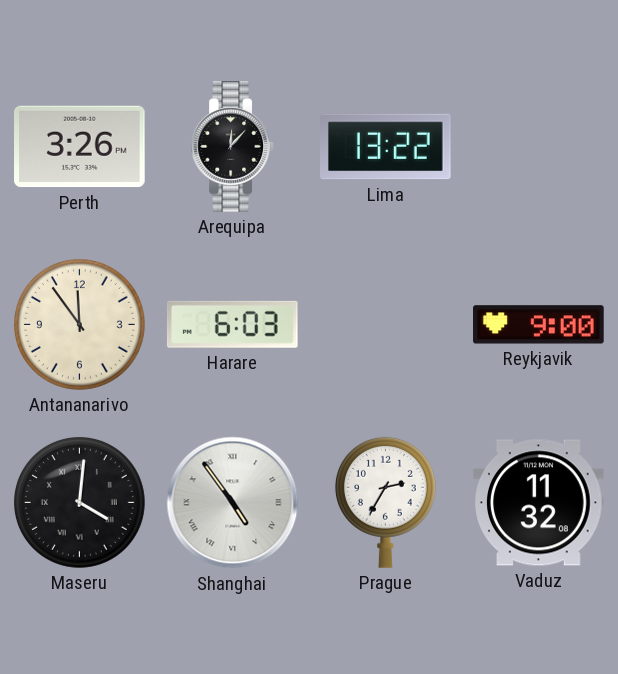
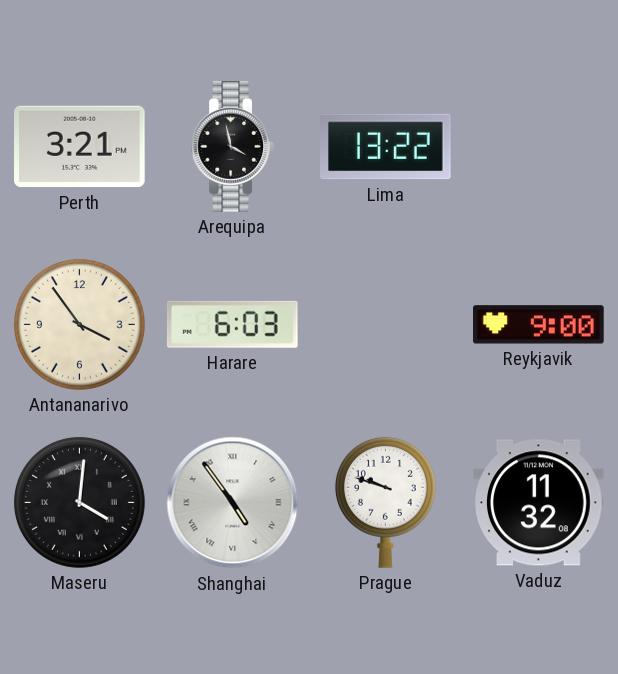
Perth: 3:26 -> 3:21
Arequipa: 12:07 -> 3:58
Antananarivo: 11:54 -> 3:54
Prague: 2:35 -> 9:48
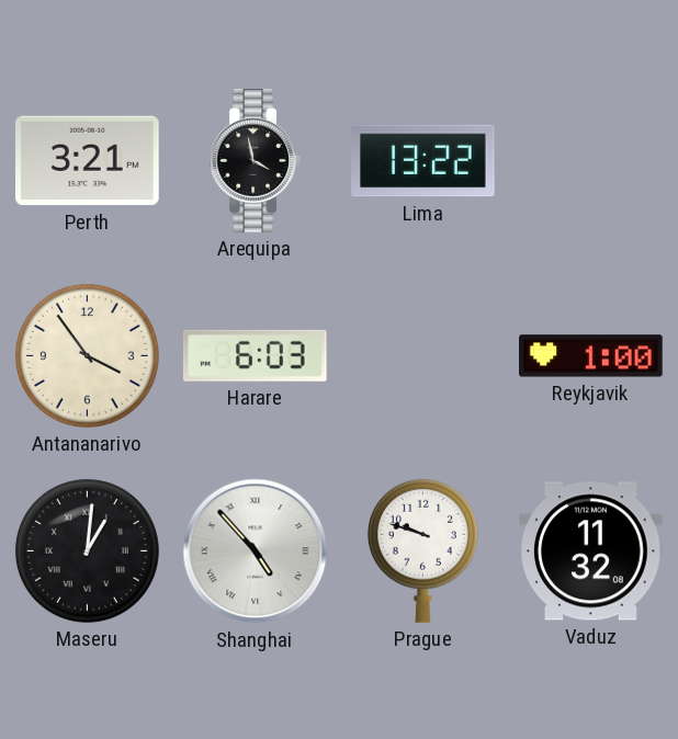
Reykjavik: 9:00 -> 1:00
Maseru: 4:01 -> 1:01
Shanghai: 4:54 -> 4:53
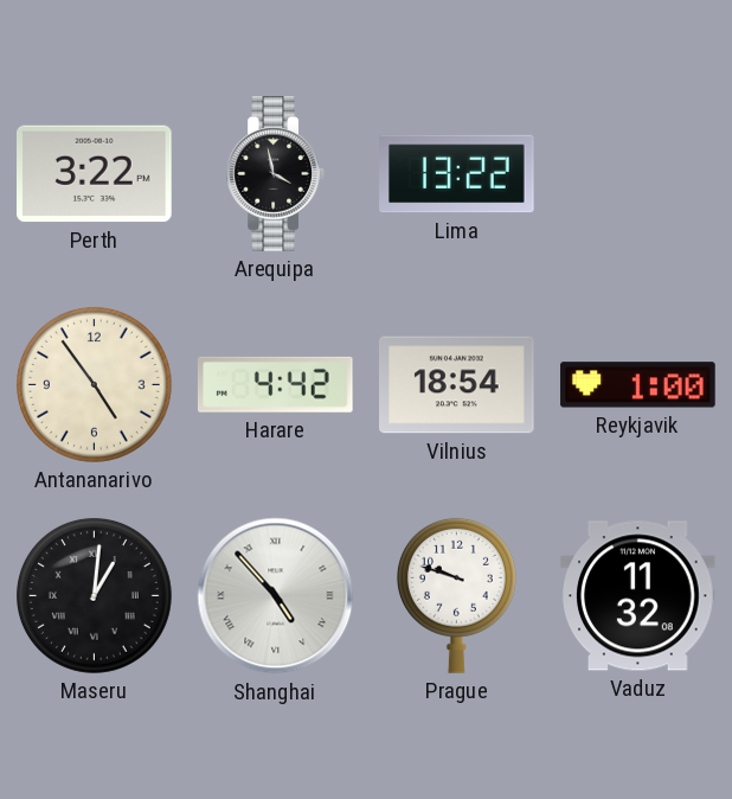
Perth: 3:21 -> 3:22
Antananarivo: 3:54 -> 4:54
Harare: 6:03 -> 4:42
Vilnius: none -> 18:54
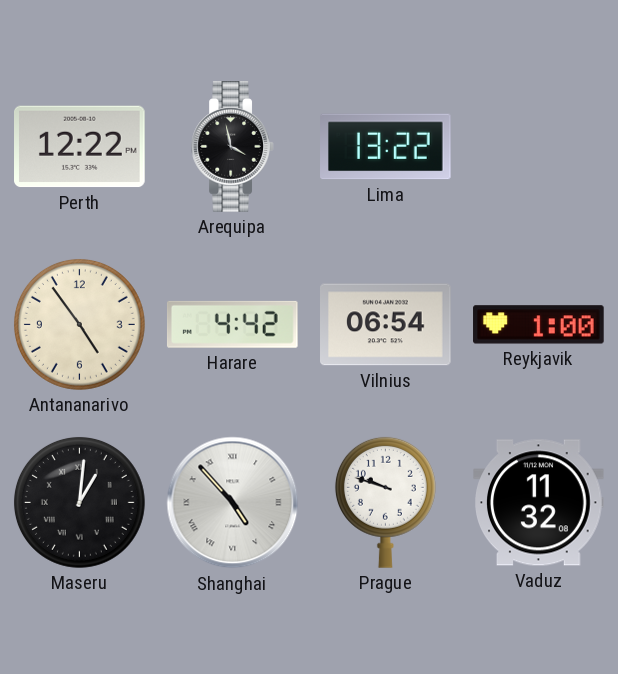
Perth: 3:22 -> 12:22
Vilnius: 18:54 -> 06:54
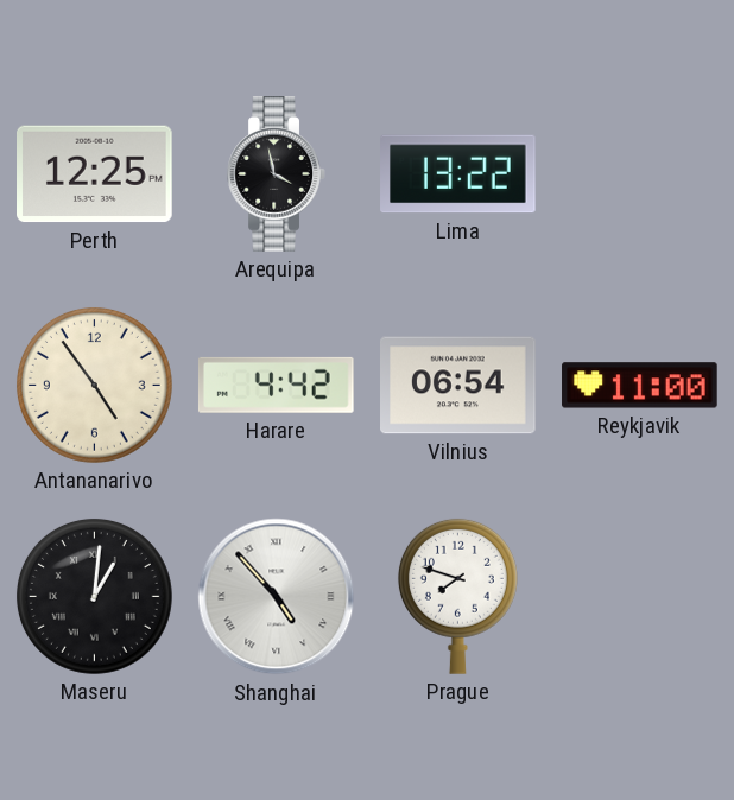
Perth: 12:22 -> 12:25
Reykjavik: 1:00 -> 11:00
Prague: 9:48 -> 7:48
Vaduz: 11:32 -> none
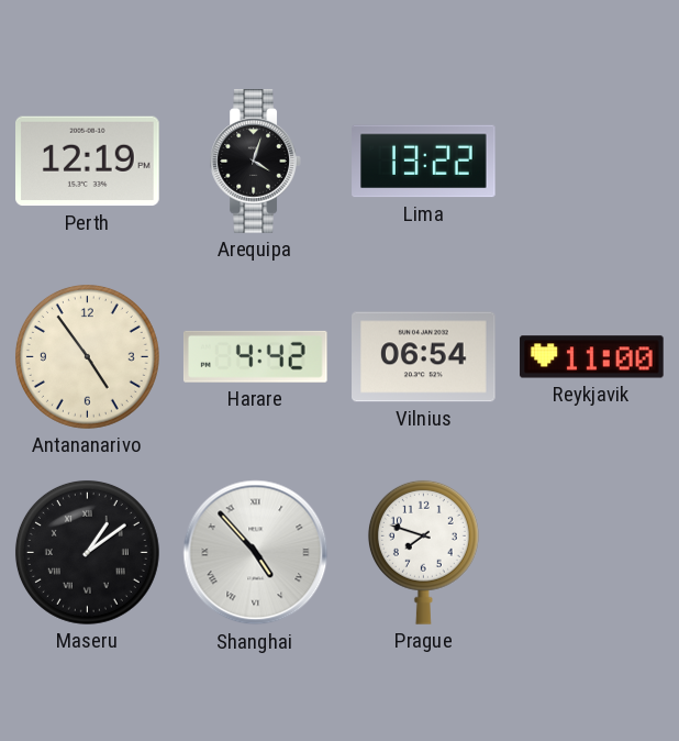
Perth: 12:25 -> 12:19
Arequipa: 3:58 -> 4:03
Maseru: 1:01 -> 1:09
